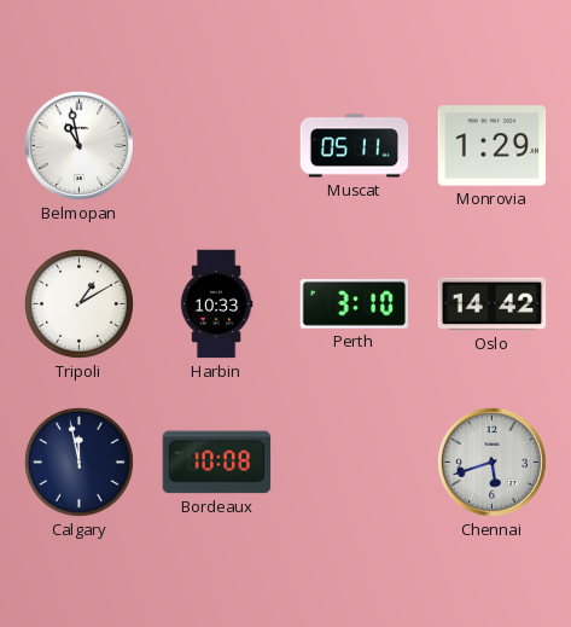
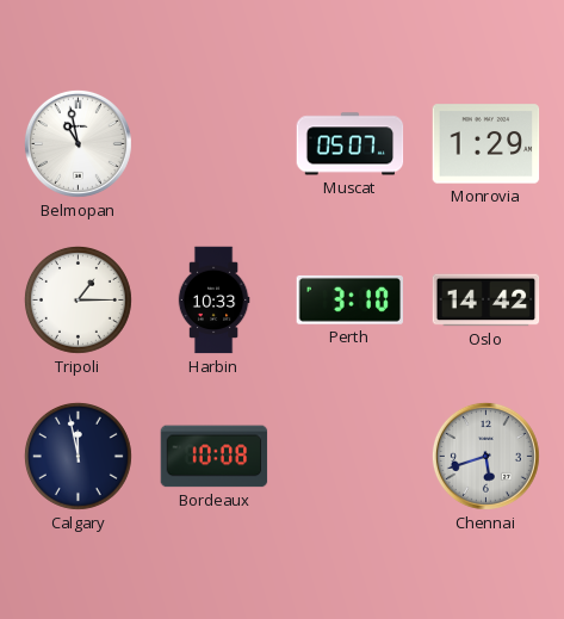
Muscat: 05:11 -> 05:07
Tripoli: 1:10 -> 1:15
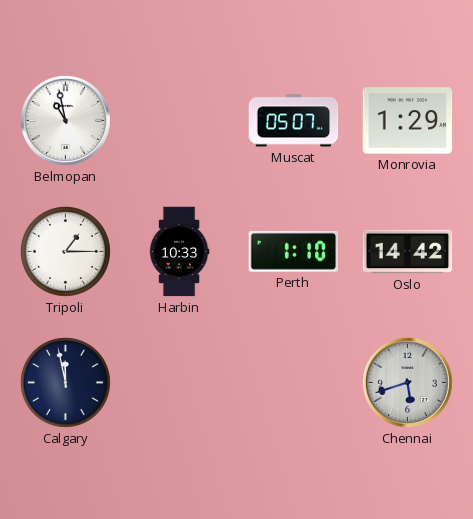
Perth: 3:10 -> 1:10
Bordeaux: 10:08 -> none
